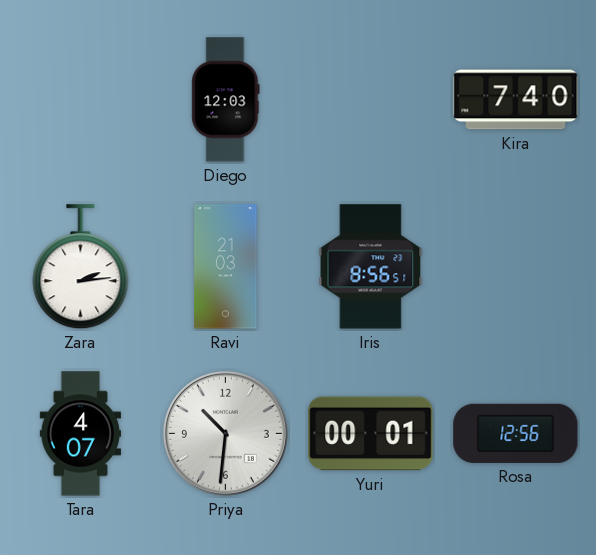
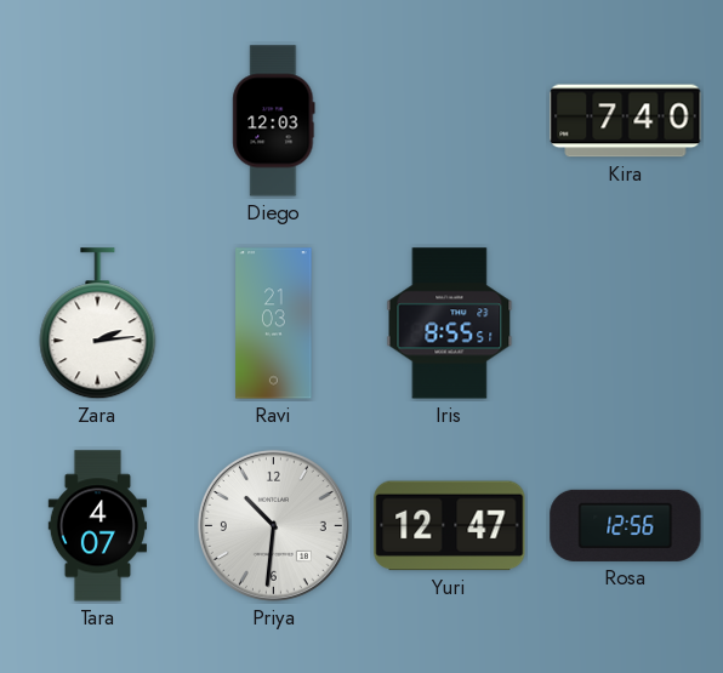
Iris: 8:56 -> 8:55
Yuri: 00:01 -> 12:47
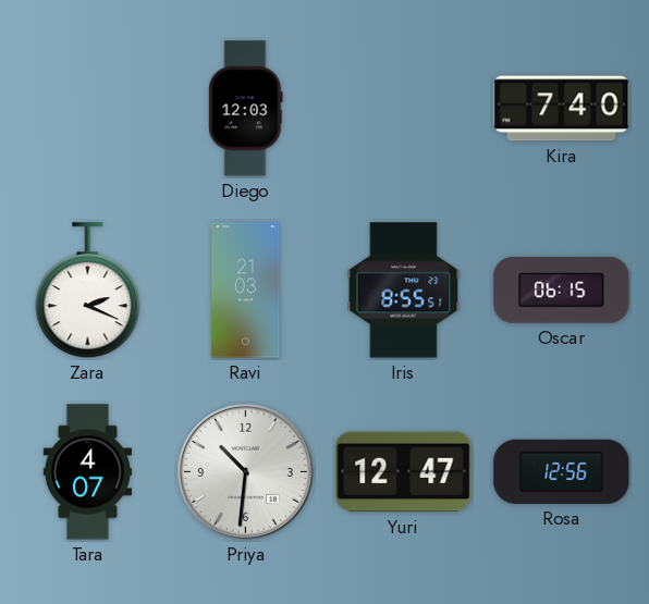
Zara: 2:14 -> 2:19
Oscar: none -> 06:15
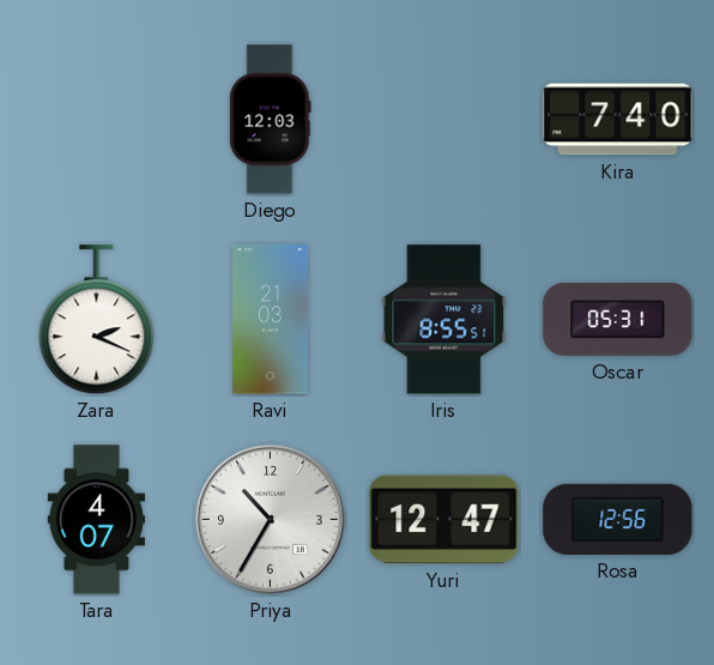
Oscar: 06:15 -> 05:31
Priya: 10:31 -> 10:35
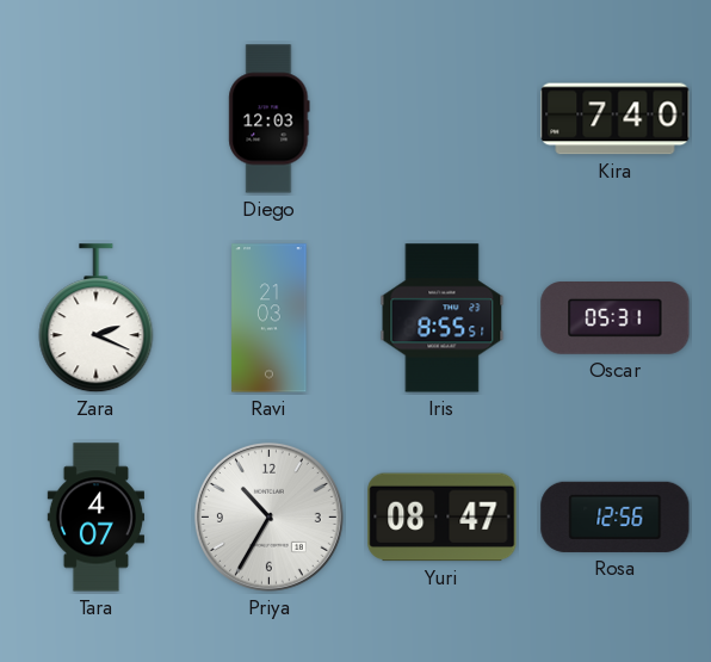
Yuri: 12:47 -> 08:47
